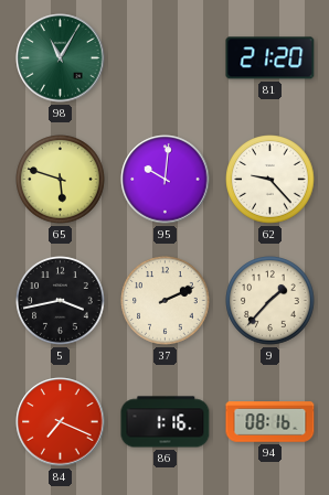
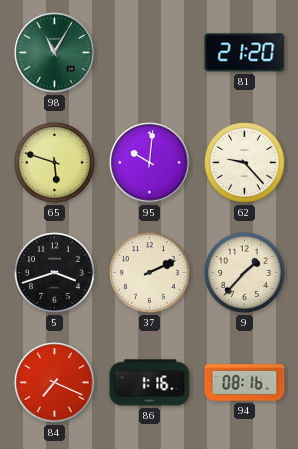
5: 3:43 -> 3:42
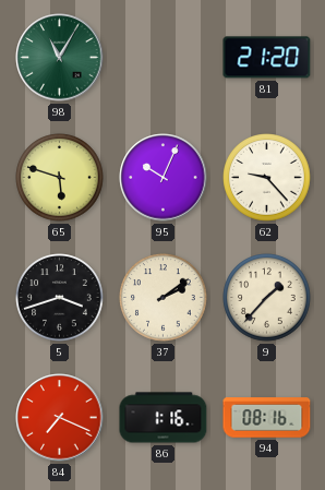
95: 10:01 -> 10:04
37: 2:11 -> 2:09
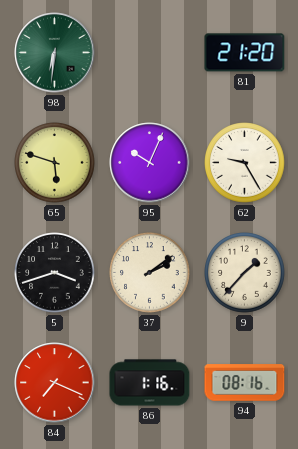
98: 11:05 -> 6:31
62: 9:23 -> 9:25
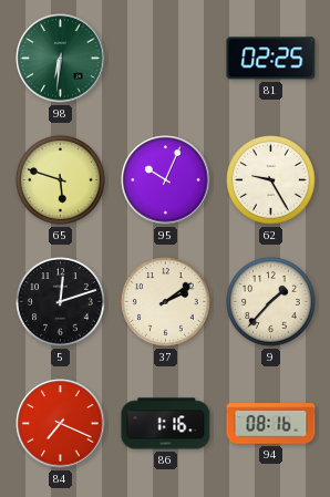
81: 21:20 -> 02:25
5: 3:42 -> 12:12
